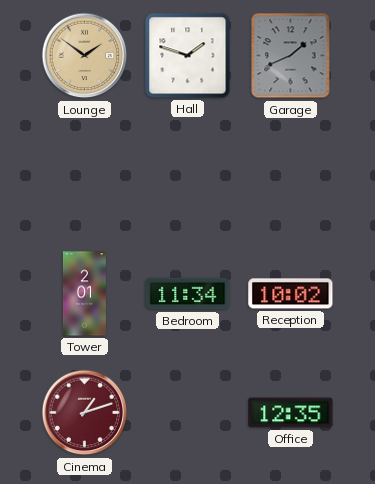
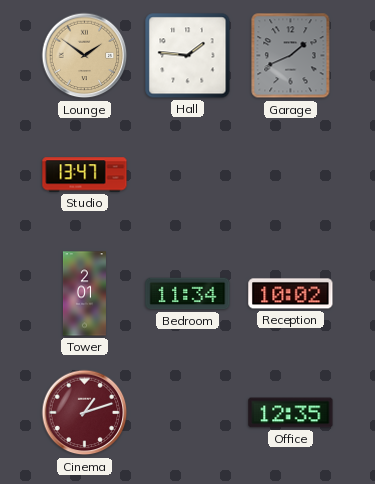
Hall: 1:48 -> 1:46
Studio: none -> 13:47
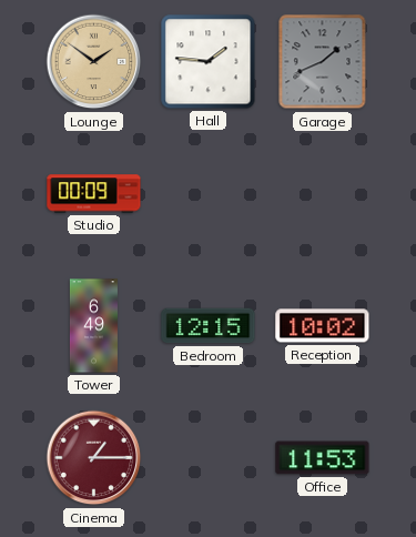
Studio: 13:47 -> 00:09
Tower: 2:01 -> 6:49
Bedroom: 11:34 -> 12:15
Cinema: 1:12 -> 1:15
Office: 12:35 -> 11:53
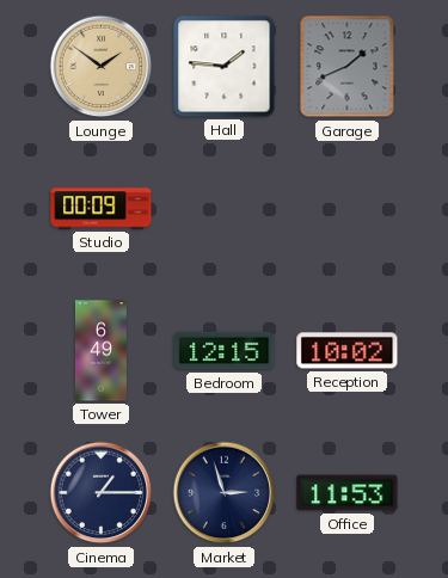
Cinema dial: burgundy -> navy
Market: none -> 2:57
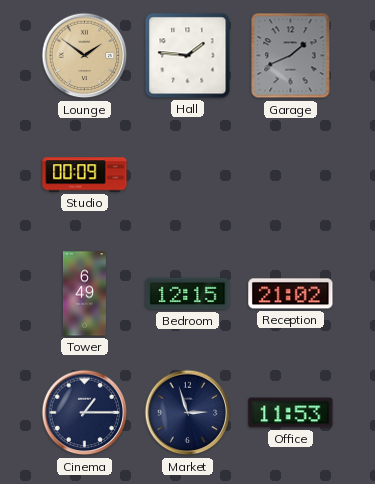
Reception: 10:02 -> 21:02
